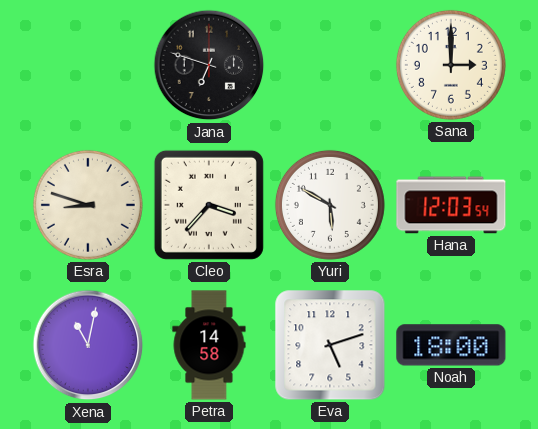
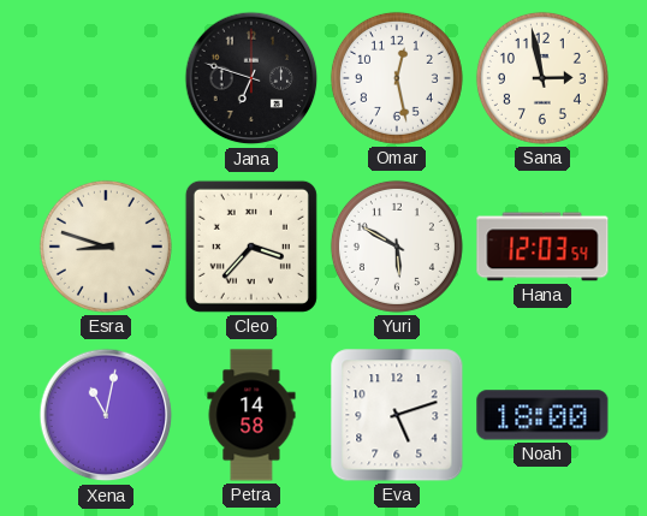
Omar: none -> 12:28
Sana: 3:00 -> 2:58
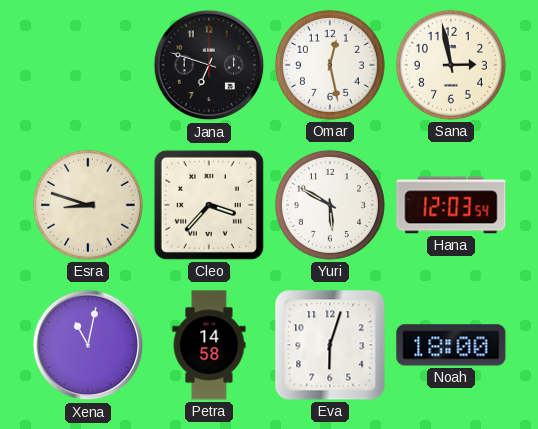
Eva: 5:12 -> 6:03
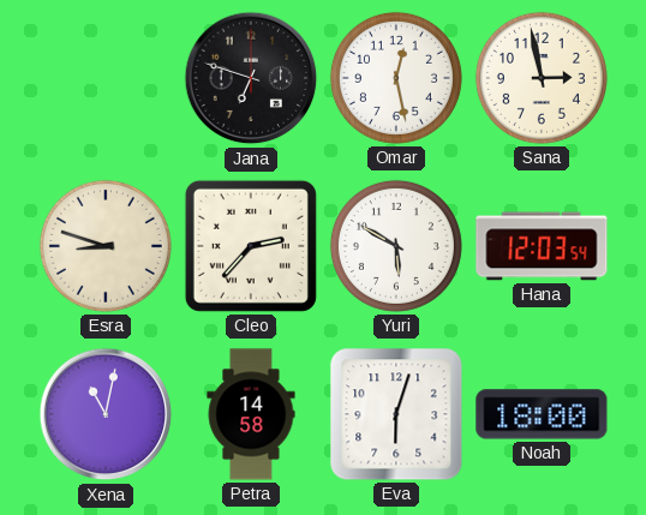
Cleo: 3:37 -> 2:37
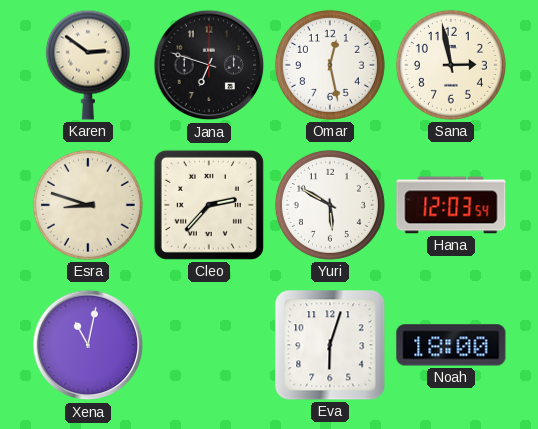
Karen: none -> 2:51
Petra: 14:58 -> none
